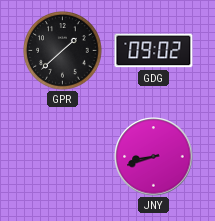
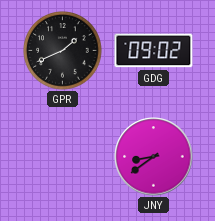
GPR: 1:38 -> 1:41
JNY: 8:42 -> 8:39
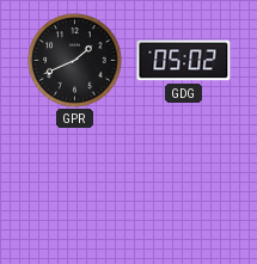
GDG: 09:02 -> 05:02
JNY: 8:39 -> none
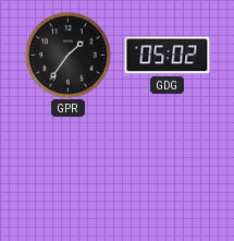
GPR: 1:41 -> 1:36
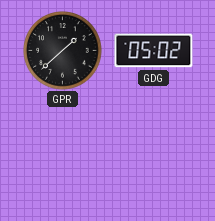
GPR: 1:36 -> 1:38
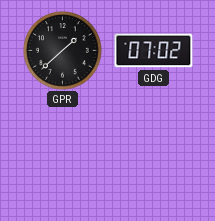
GDG: 05:02 -> 07:02
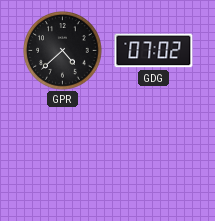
GPR: 1:38 -> 4:38
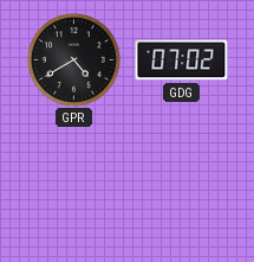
GPR: 4:38 -> 4:40
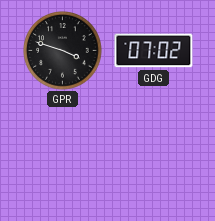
GPR: 4:40 -> 3:48
